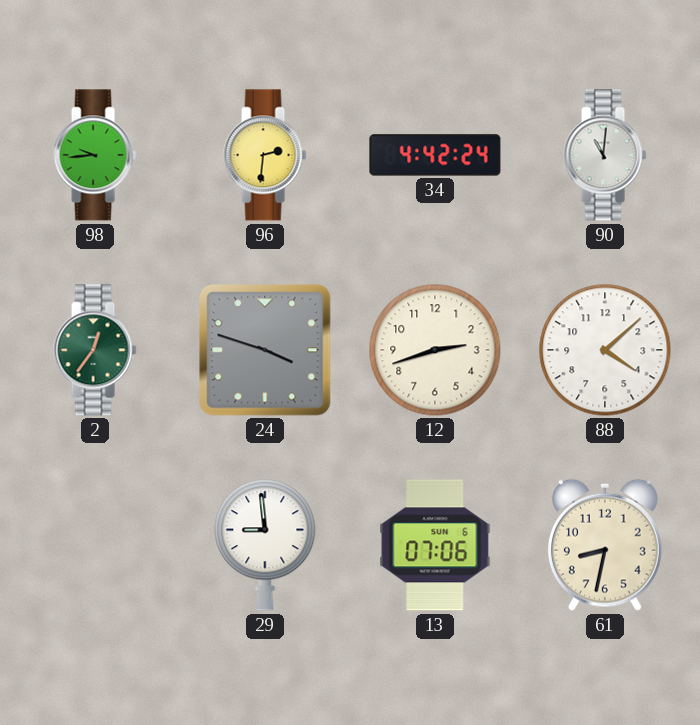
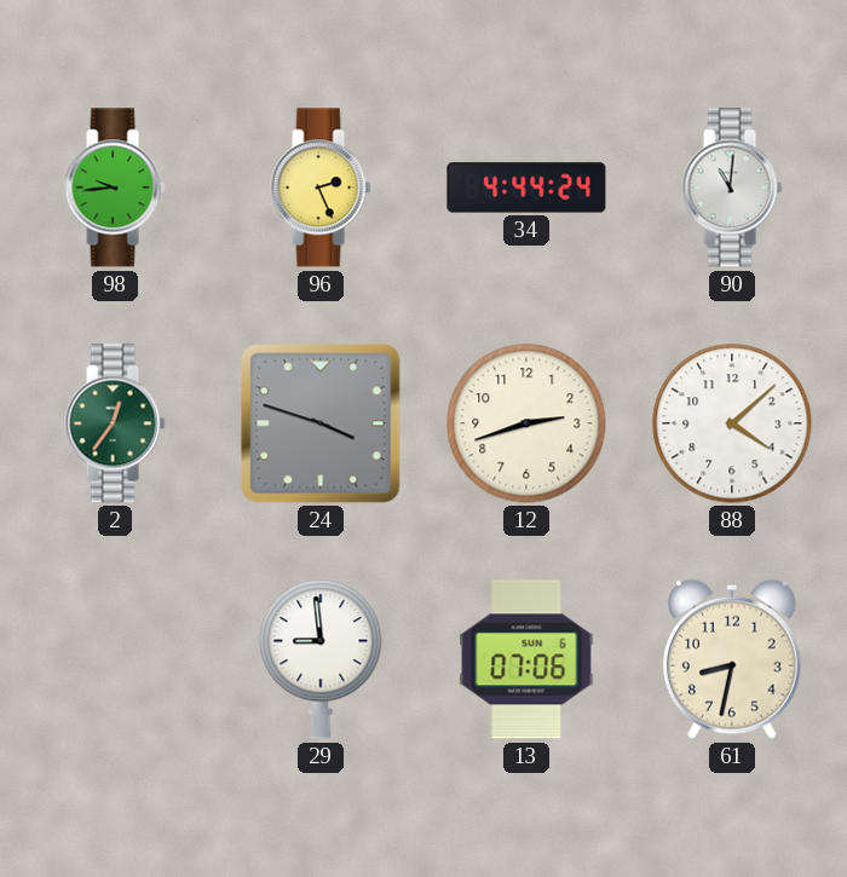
96: 2:31 -> 2:26
34: 4:42 -> 4:44
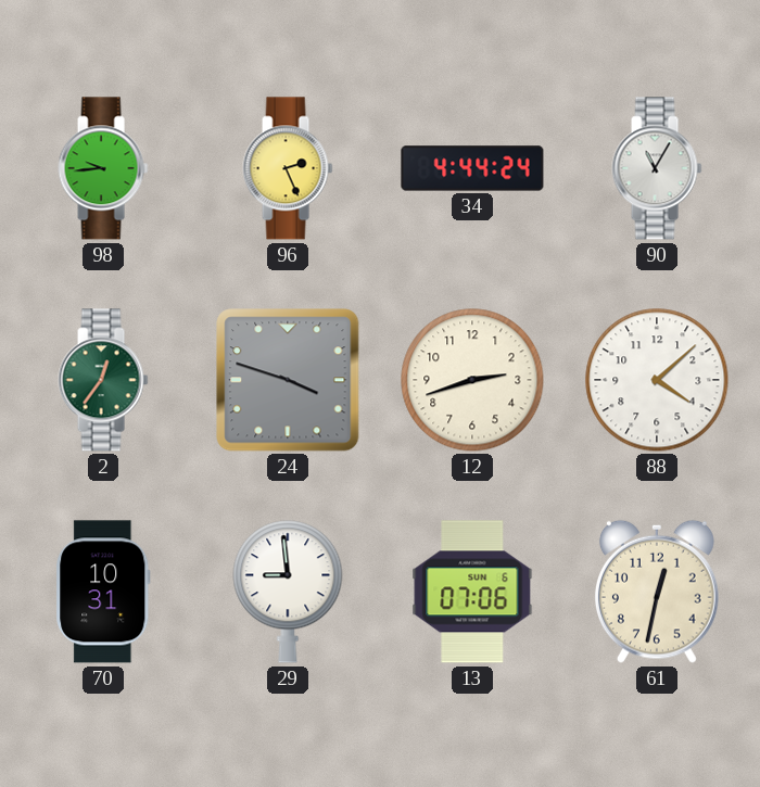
90: 11:01 -> 11:05
70: none -> 10:31
61: 8:32 -> 12:32
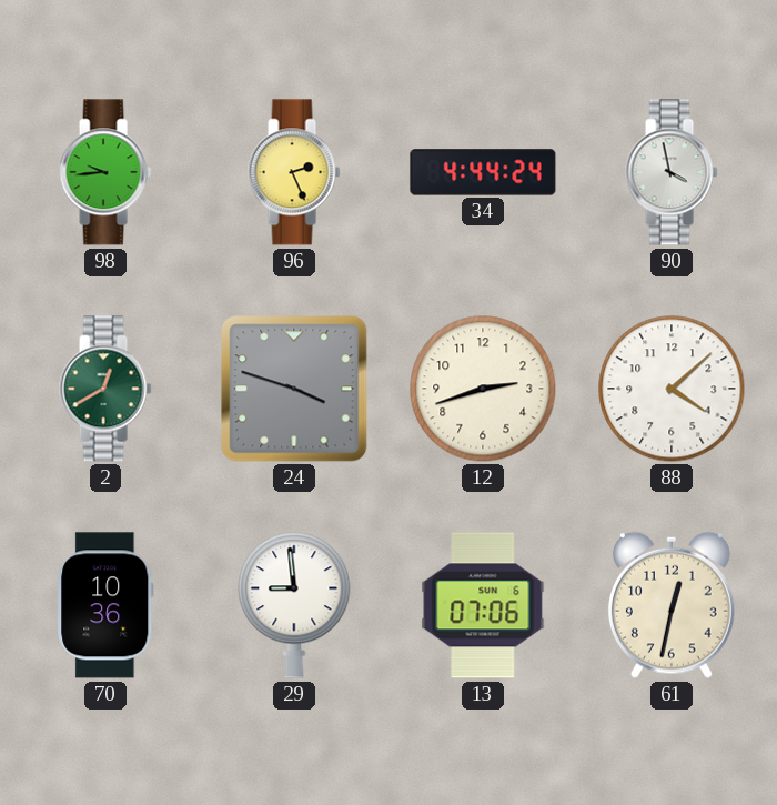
90: 11:05 -> 3:58
2: 12:36 -> 12:40
70: 10:31 -> 10:36
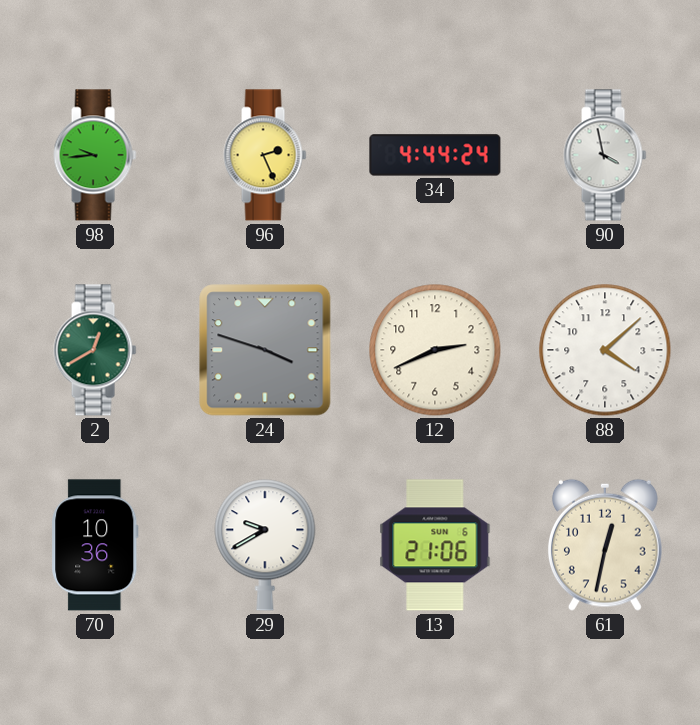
12: 2:42 -> 2:41
29: 8:59 -> 9:40
13: 07:06 -> 21:06
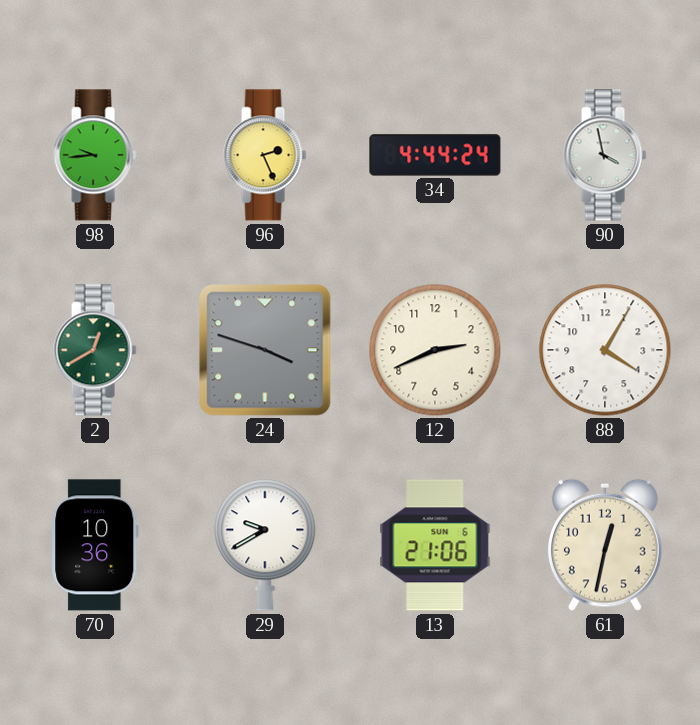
88: 4:08 -> 4:05
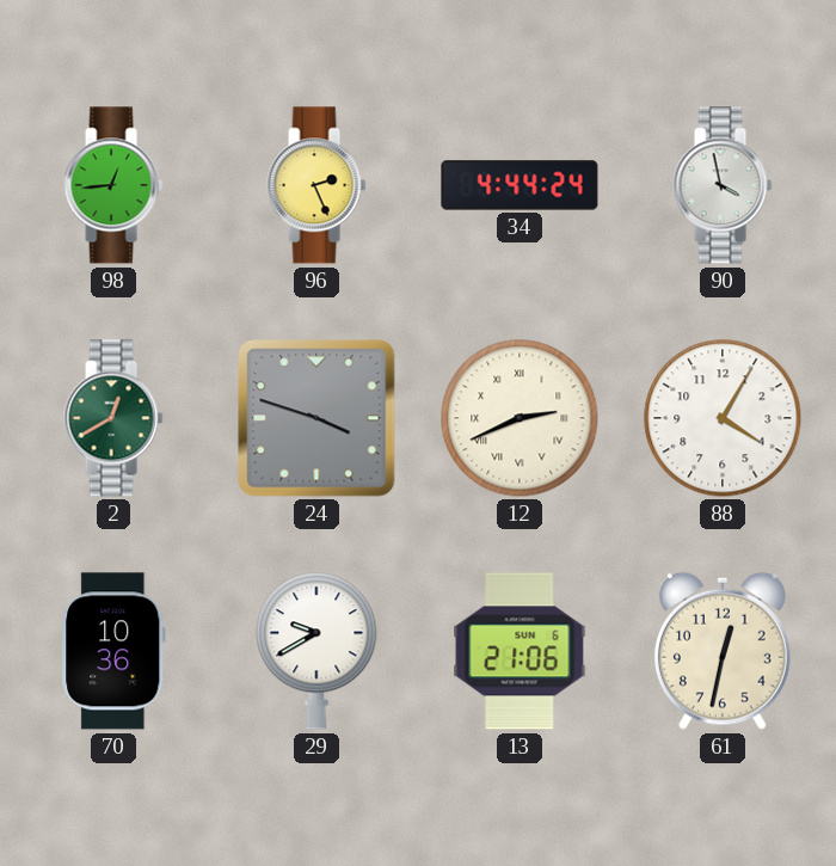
98: 9:44 -> 12:44
12 numerals: Arabic -> Roman
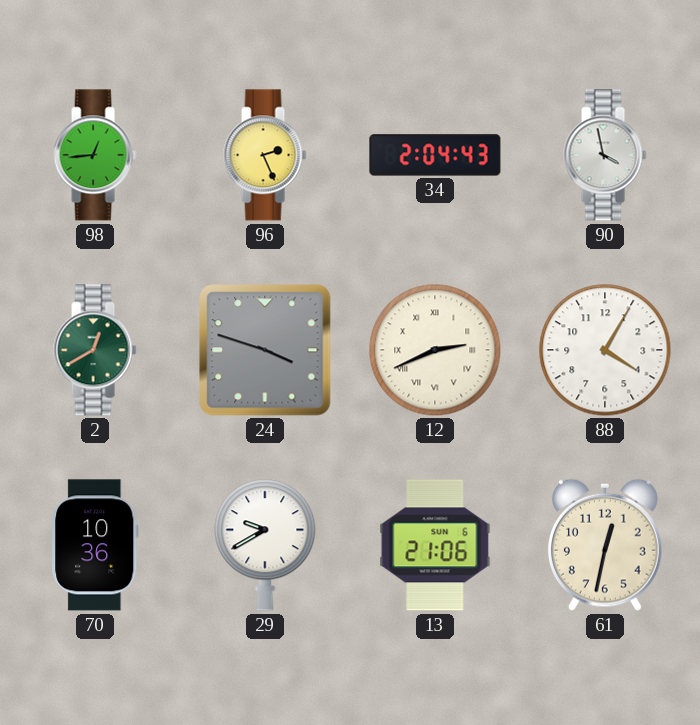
34: 4:44 -> 2:04
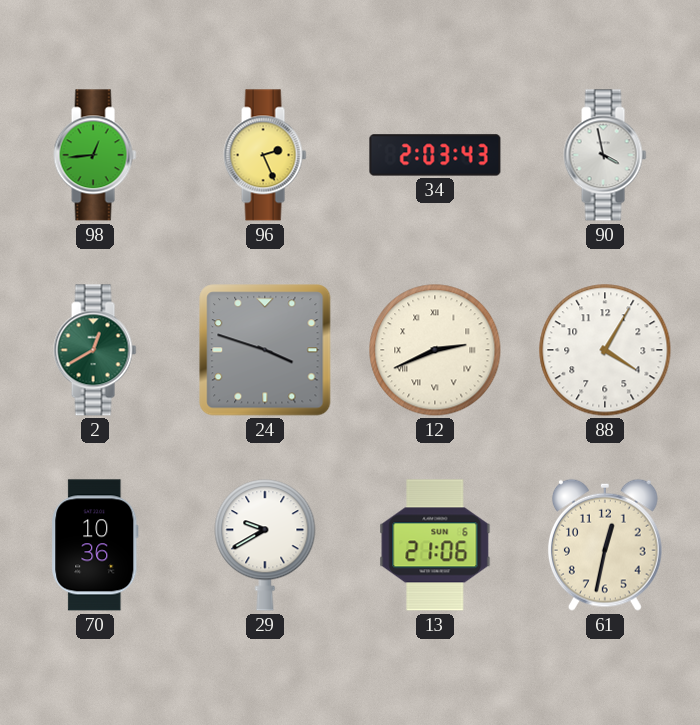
34: 2:04 -> 2:03
